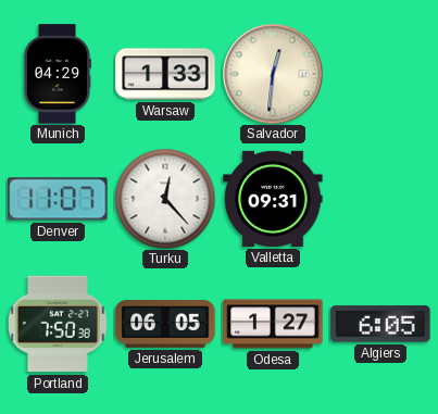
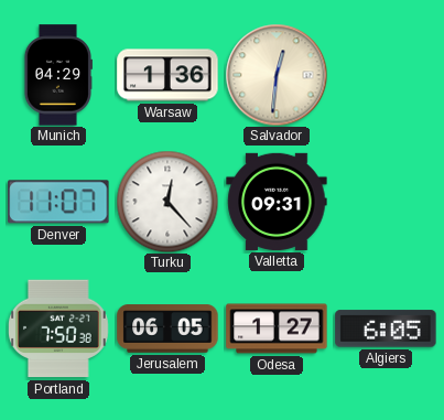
Warsaw: 1:33 -> 1:36
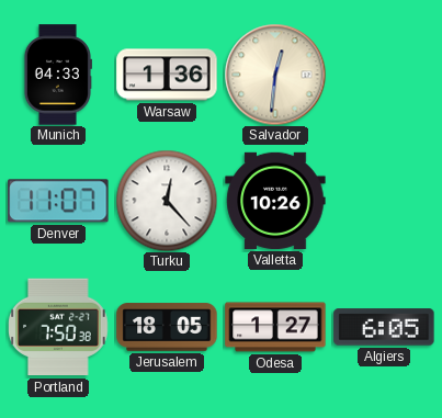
Munich: 04:29 -> 04:33
Valletta: 09:31 -> 10:26
Jerusalem: 06:05 -> 18:05
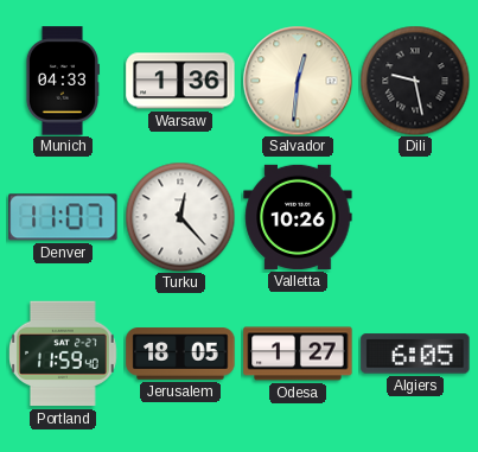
Dili: none -> 9:28
Portland: 7:50 -> 11:59
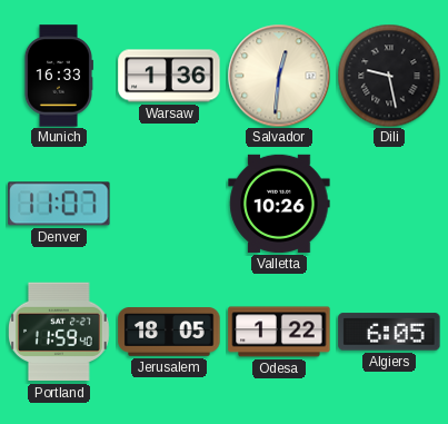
Munich: 04:33 -> 16:33
Turku: 12:23 -> none
Odesa: 1:27 -> 1:22
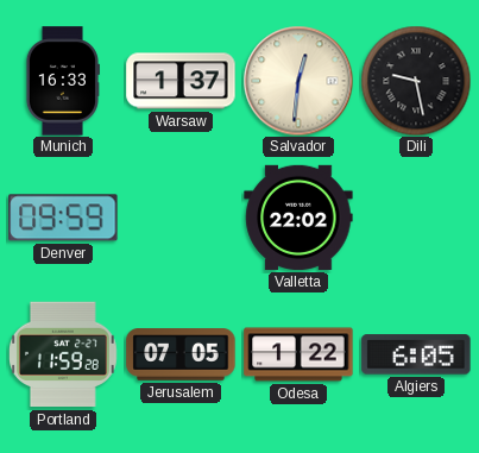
Warsaw: 1:36 -> 1:37
Denver: 11:07 -> 09:59
Valletta: 10:26 -> 22:02
Portland: 11:59:40 -> 11:59:28
Jerusalem: 18:05 -> 07:05
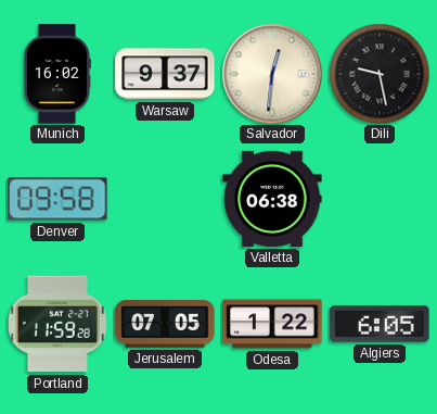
Munich: 16:33 -> 16:02
Warsaw: 1:37 -> 9:37
Denver: 09:59 -> 09:58
Valletta: 22:02 -> 06:38
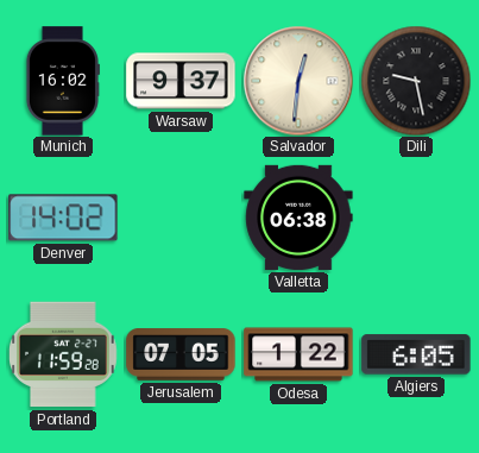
Denver: 09:58 -> 14:02
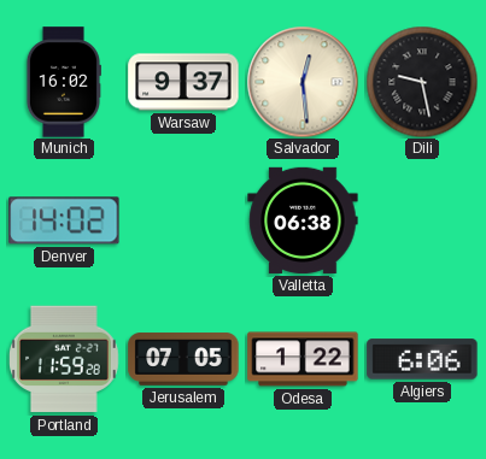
Salvador: 12:31 -> 12:29
Algiers: 6:05 -> 6:06
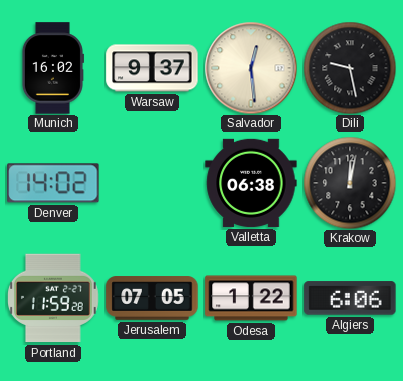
Krakow: none -> 12:02
